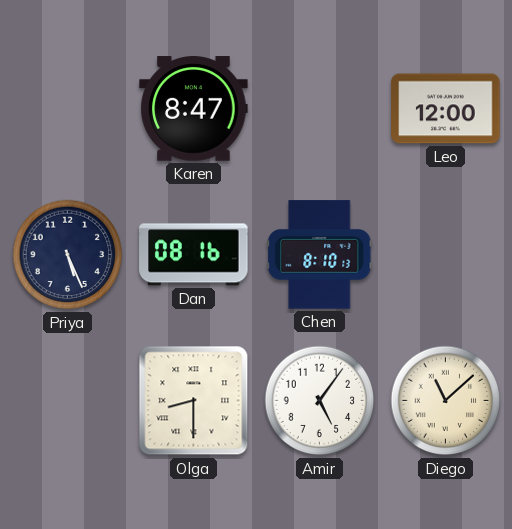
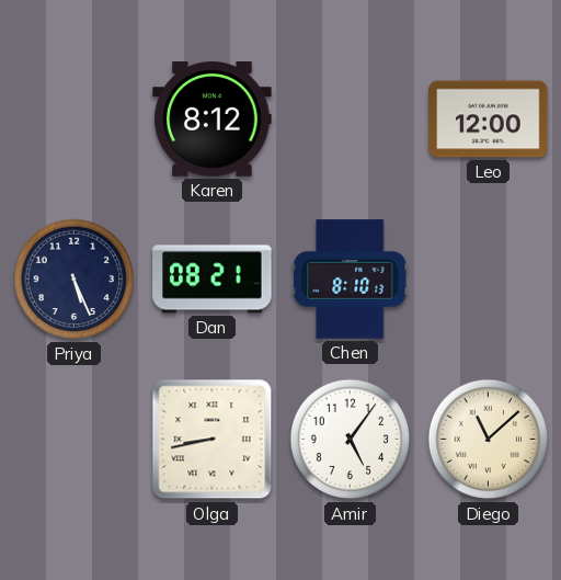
Karen: 8:47 -> 8:12
Dan: 08:16 -> 08:21
Olga: 8:30 -> 8:43
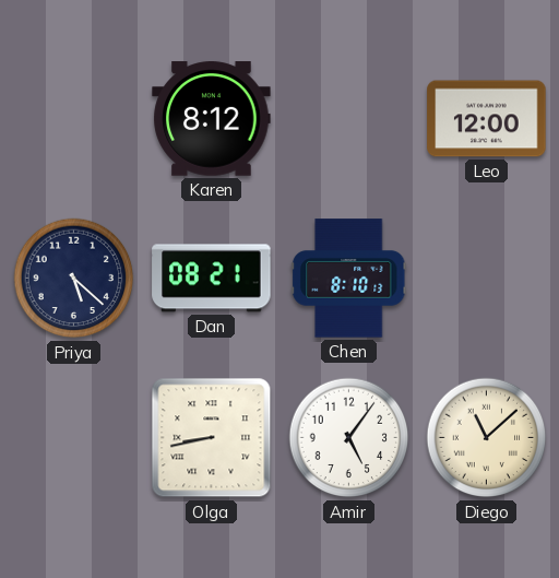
Priya: 5:26 -> 5:22
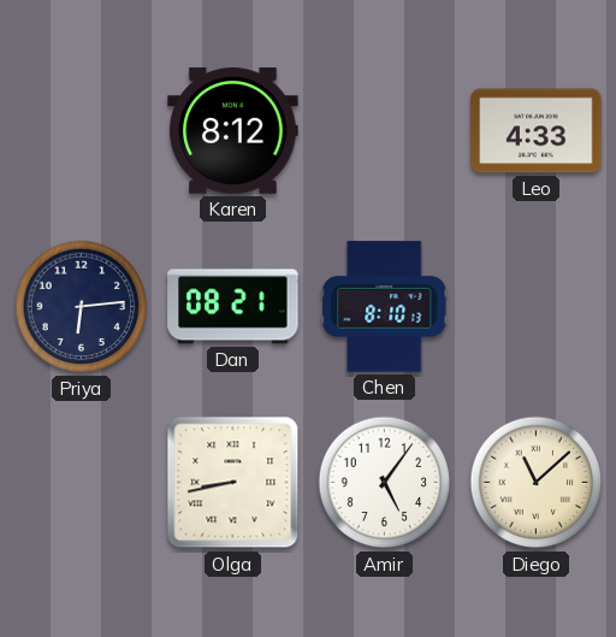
Leo: 12:00 -> 4:33
Priya: 5:22 -> 6:14
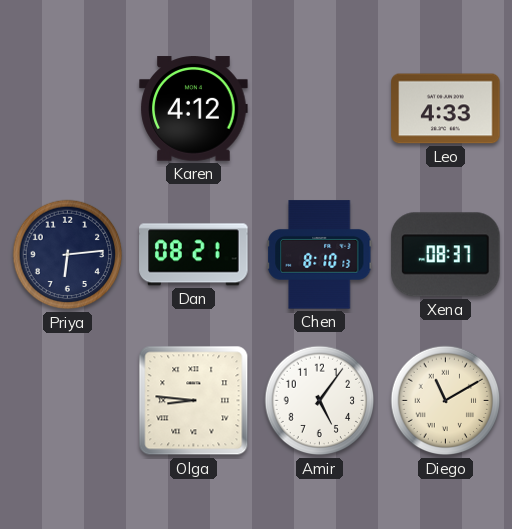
Karen: 8:12 -> 4:12
Xena: none -> 08:37
Olga: 8:43 -> 8:46
Diego: 11:08 -> 11:10
